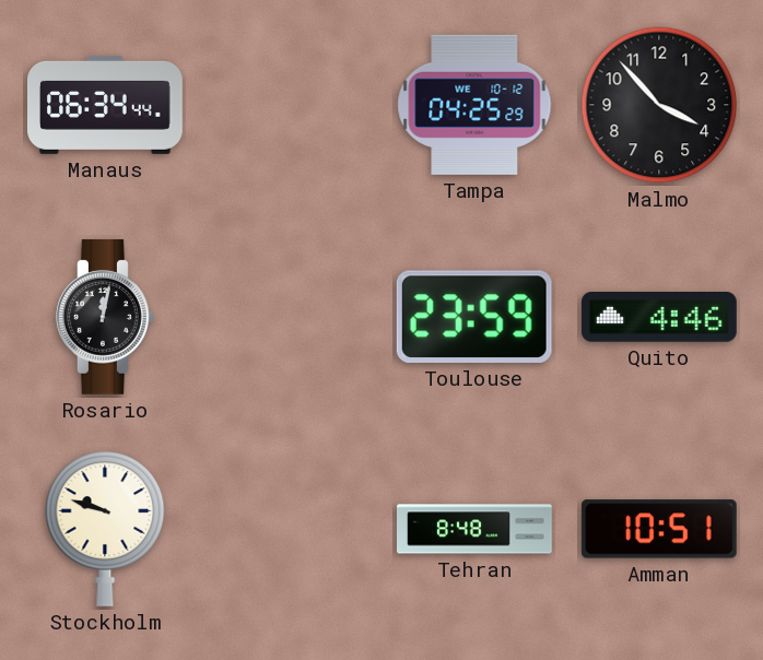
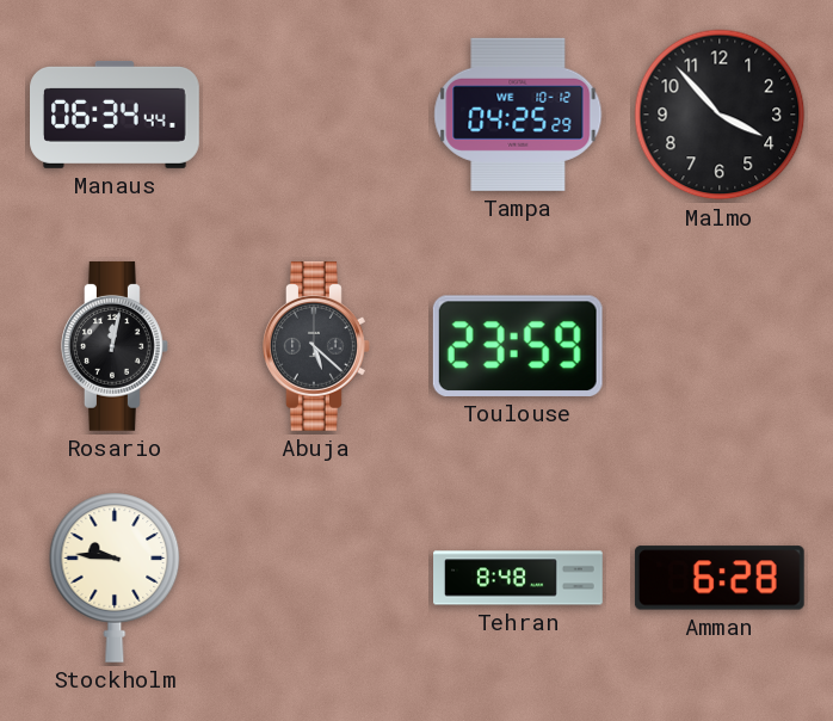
Abuja: none -> 5:22
Quito: 4:46 -> none
Stockholm: 9:48 -> 9:46
Amman: 10:51 -> 6:28
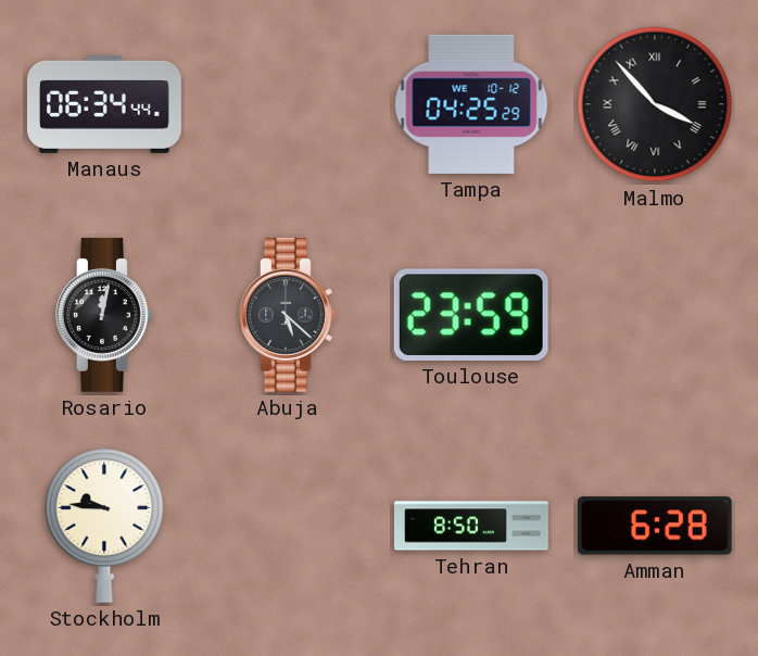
Malmo numerals: Arabic -> Roman
Tehran: 8:48 -> 8:50
